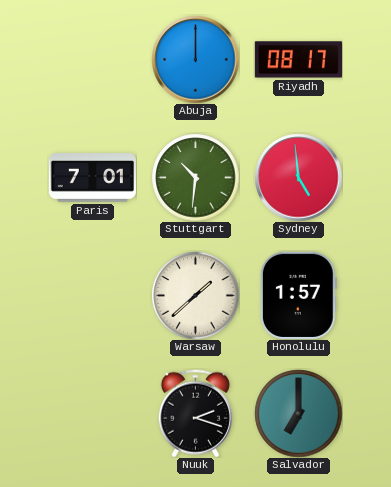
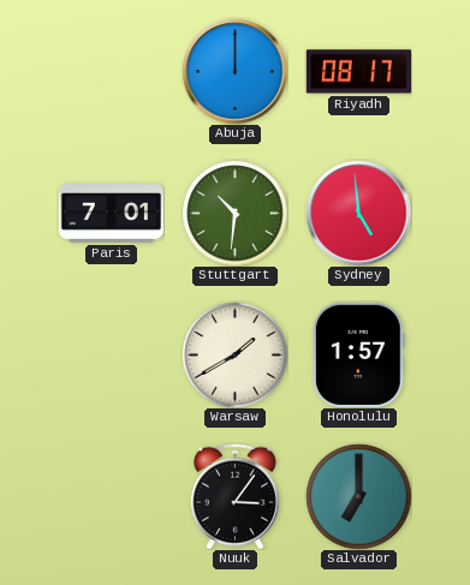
Warsaw: 1:38 -> 1:40
Nuuk: 2:18 -> 3:06
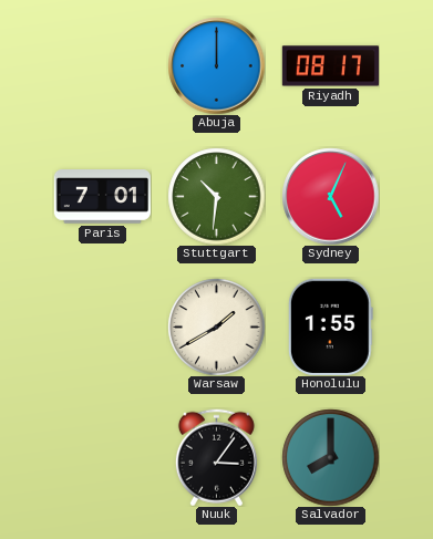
Sydney: 4:59 -> 5:04
Honolulu: 1:57 -> 1:55
Salvador: 7:00 -> 8:00
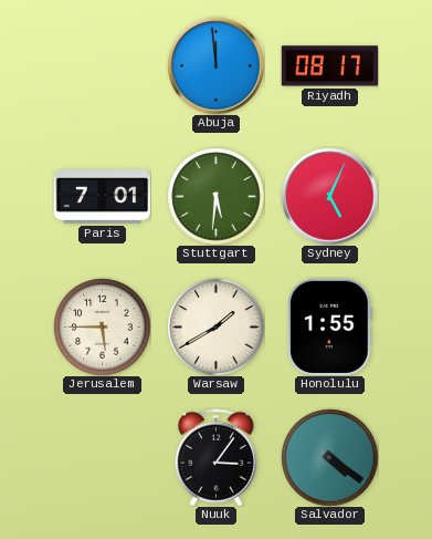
Abuja: 12:00 -> 11:59
Stuttgart: 10:31 -> 5:31
Jerusalem: none -> 5:45
Salvador: 8:00 -> 4:21
